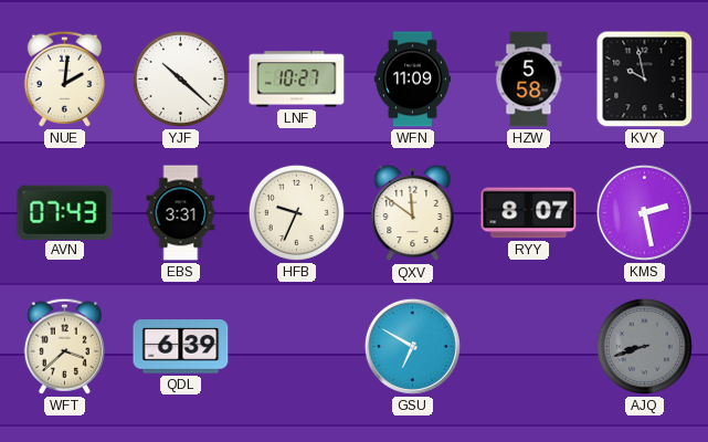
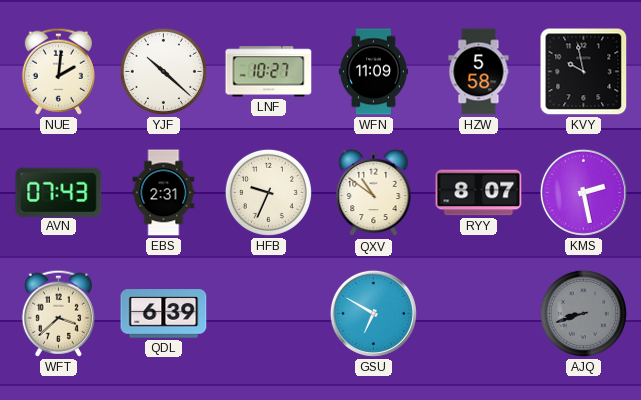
EBS: 3:31 -> 2:31
QXV: 11:51 -> 10:51
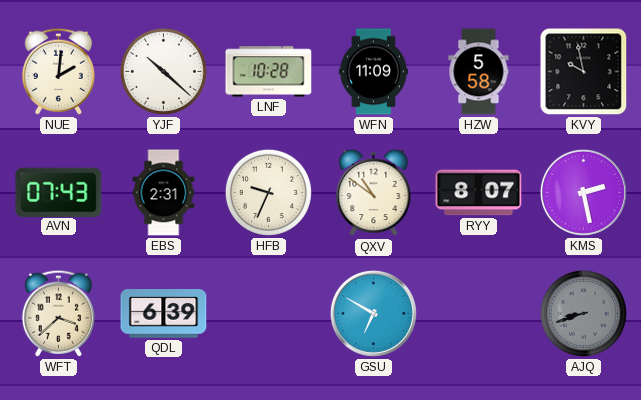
LNF: 10:27 -> 10:28
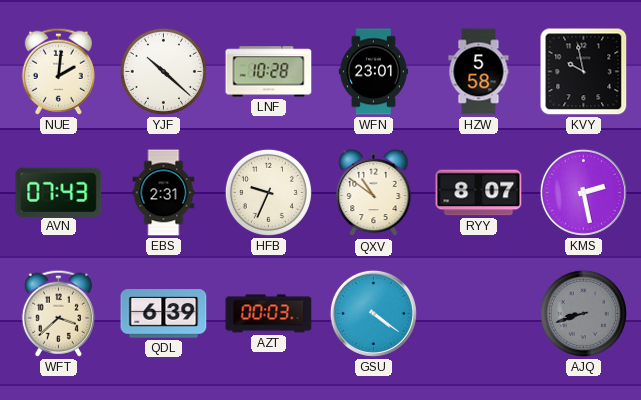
WFN: 11:09 -> 23:01
AZT: none -> 00:03
GSU: 6:50 -> 4:21
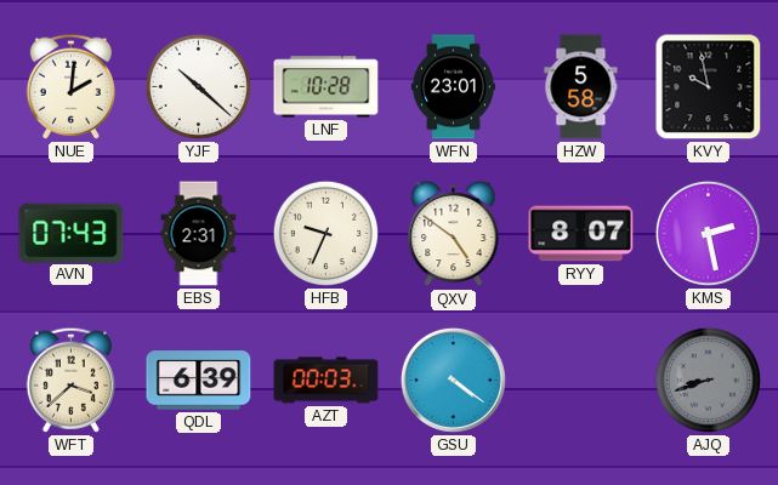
QXV: 10:51 -> 4:51
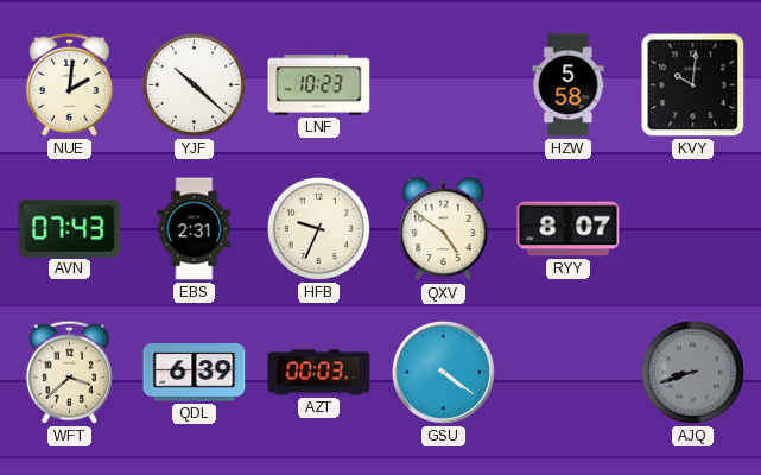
LNF: 10:28 -> 10:23
WFN: 23:01 -> none
KVY: 9:58 -> 10:01
KMS: 2:28 -> none
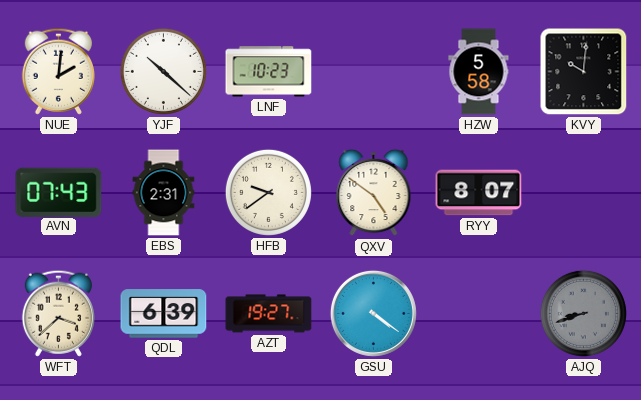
HFB: 9:34 -> 9:39
AZT: 00:03 -> 19:27
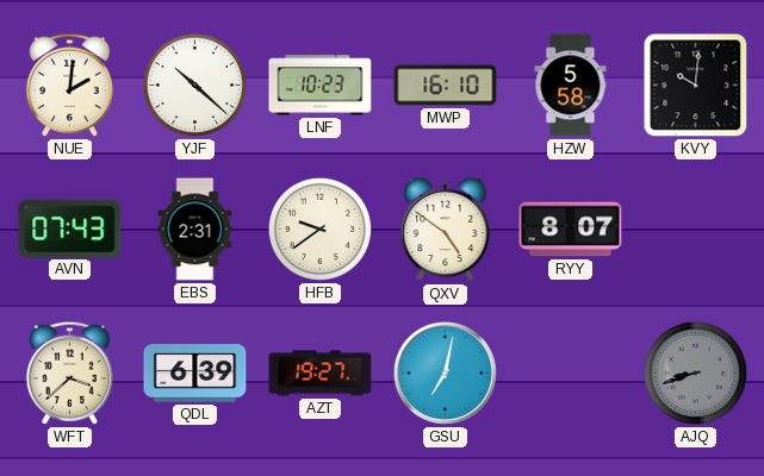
MWP: none -> 16:10
GSU: 4:21 -> 7:02
